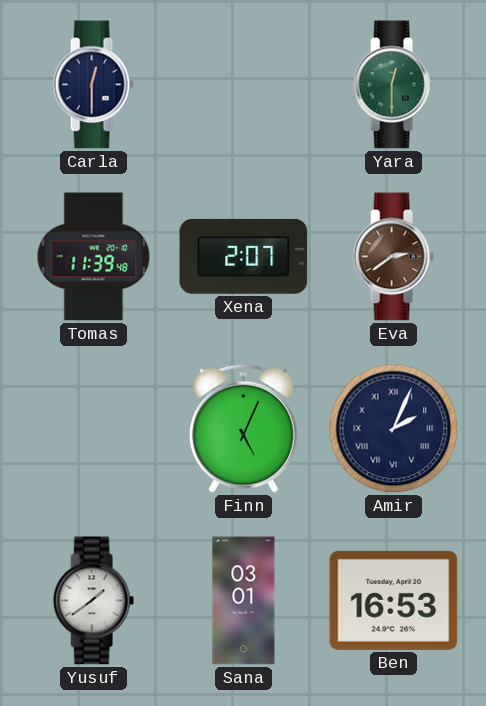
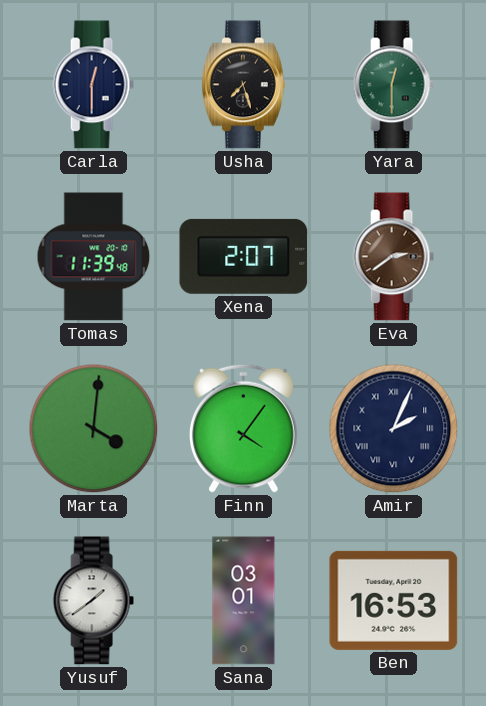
Usha: none -> 7:27
Marta: none -> 4:01
Finn: 5:04 -> 4:06
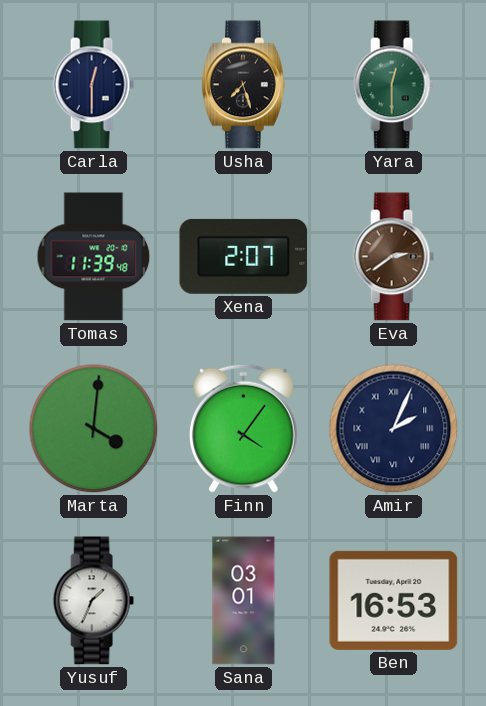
Yusuf: 1:39 -> 1:34
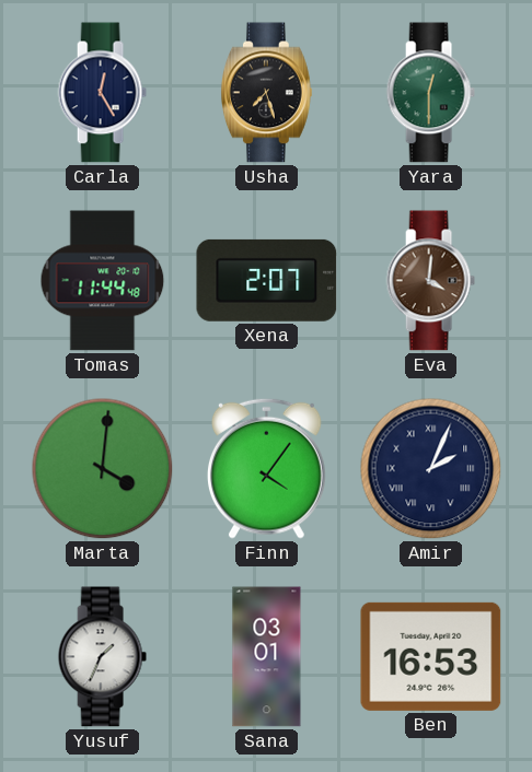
Carla: 12:30 -> 12:25
Tomas: 11:39 -> 11:44
Eva: 2:39 -> 4:01
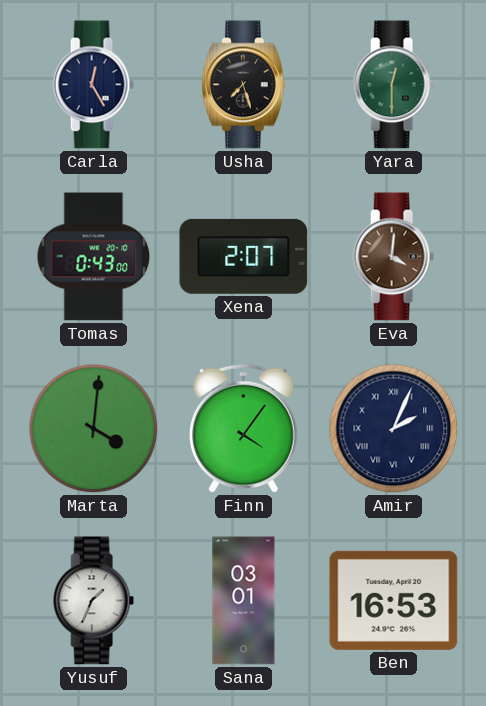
Tomas: 11:44 -> 0:43
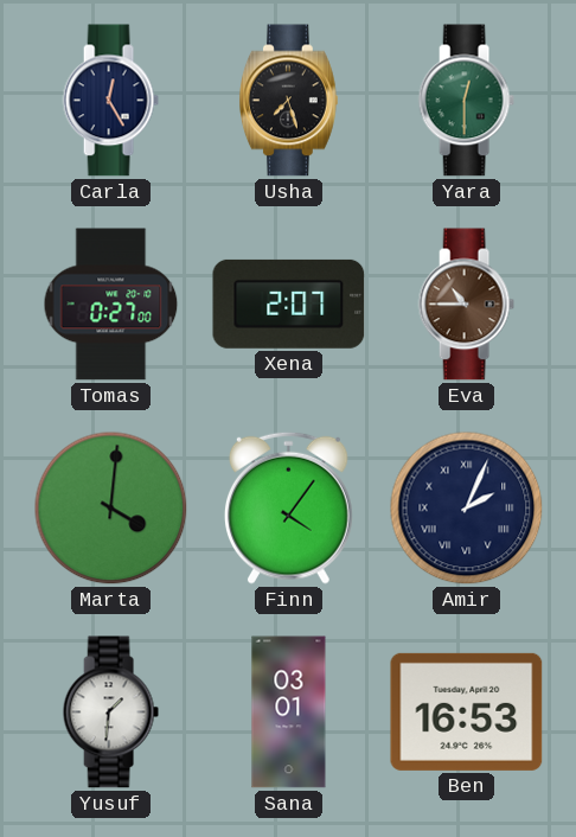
Tomas: 0:43 -> 0:27
Eva: 4:01 -> 10:45
Yusuf: 1:34 -> 1:31
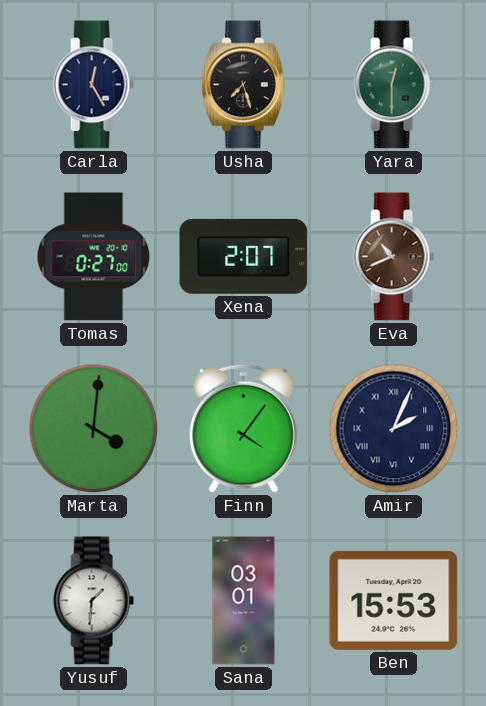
Eva: 10:45 -> 10:41
Ben: 16:53 -> 15:53
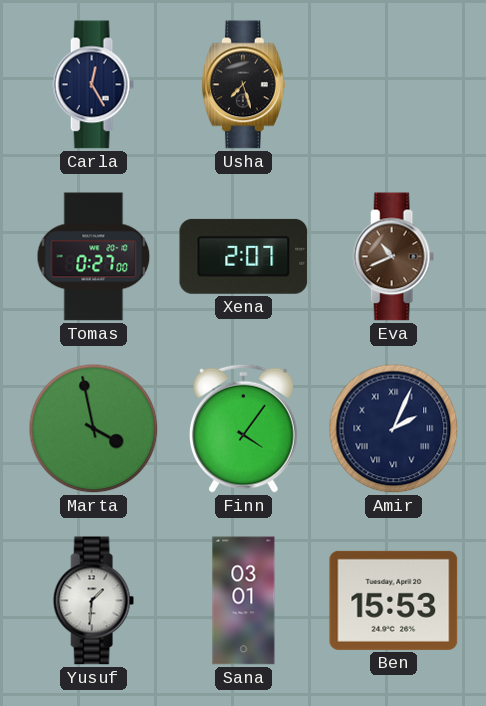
Yara: 12:30 -> none
Marta: 4:01 -> 3:58
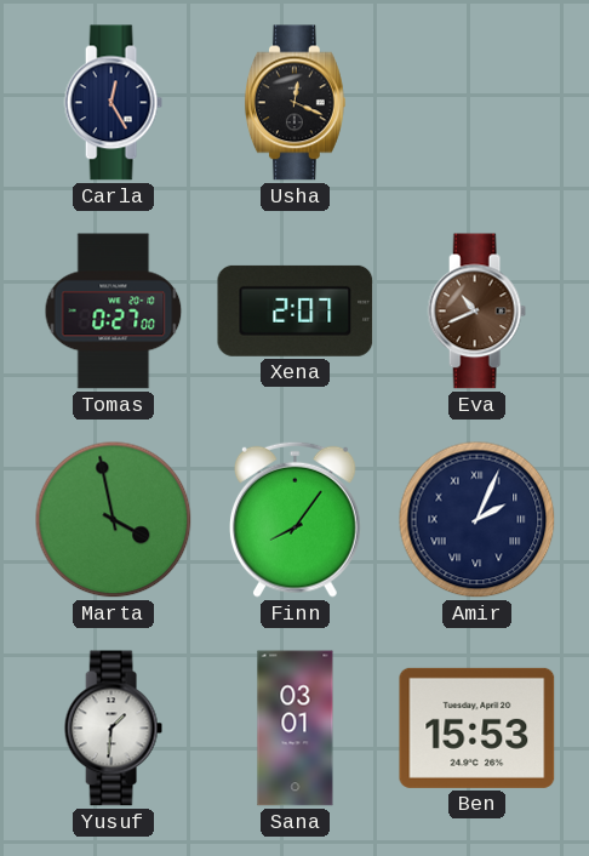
Usha: 7:27 -> 12:19
Finn: 4:06 -> 8:06
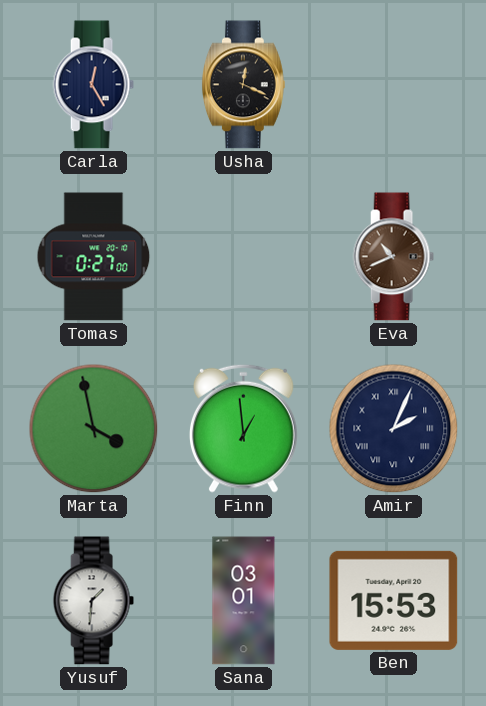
Xena: 2:07 -> none
Finn: 8:06 -> 12:59
